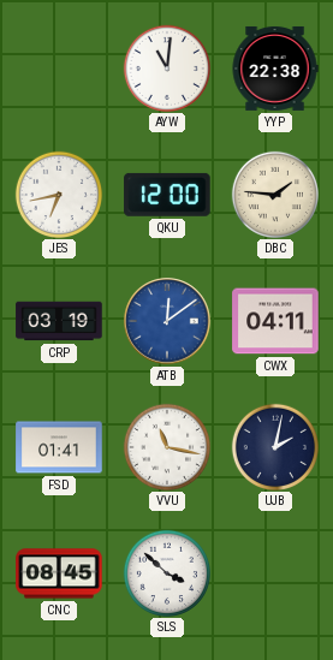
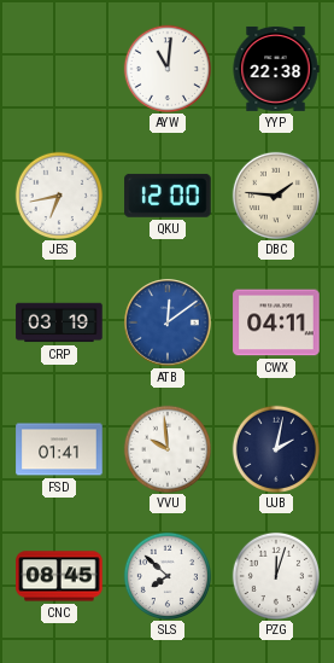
VVU: 11:17 -> 9:59
SLS: 3:52 -> 7:52
PZG: none -> 12:03
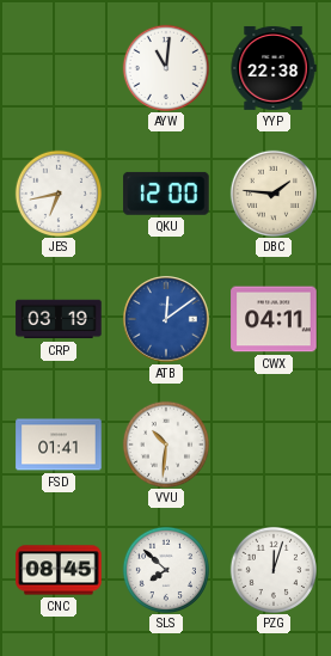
VVU: 9:59 -> 10:31
UJB: 2:02 -> none
